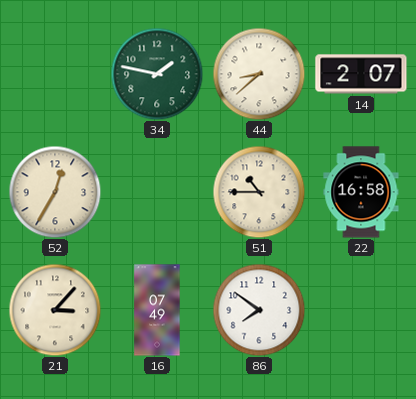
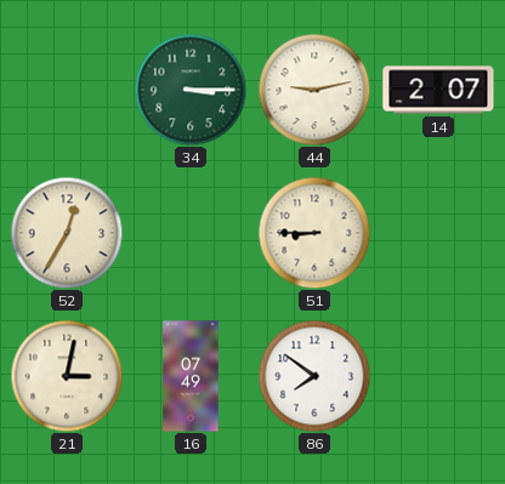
34: 1:47 -> 3:15
44: 8:38 -> 9:13
51: 10:45 -> 8:45
22: 16:58 -> none
21: 3:07 -> 3:02
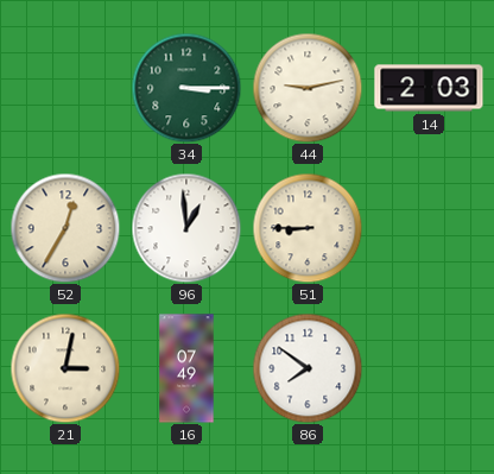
14: 2:07 -> 2:03
96: none -> 12:59
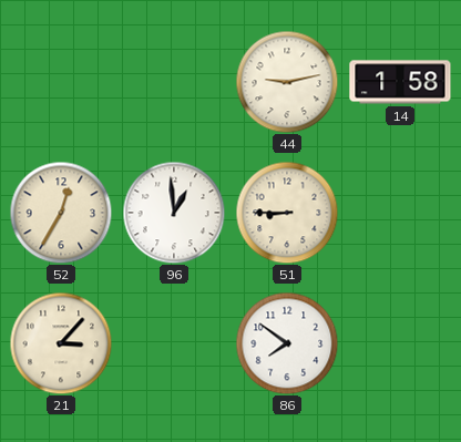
34: 3:15 -> none
14: 2:03 -> 1:58
21: 3:02 -> 3:07
16: 07:49 -> none
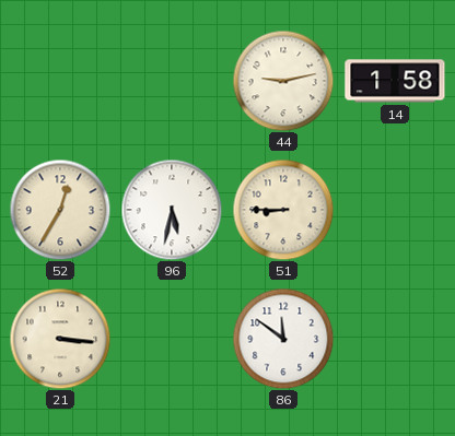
96: 12:59 -> 5:32
21: 3:07 -> 3:16
86: 7:51 -> 11:51
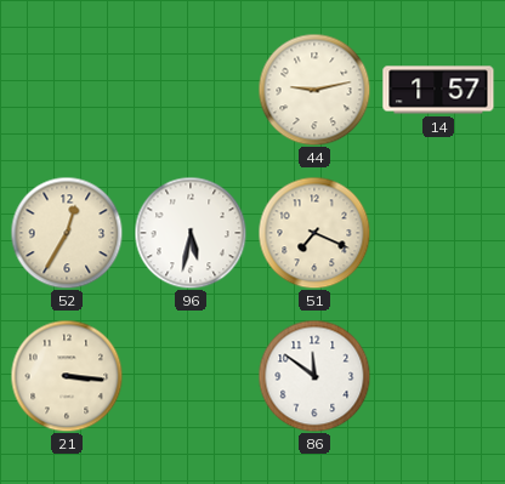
14: 1:58 -> 1:57
51: 8:45 -> 7:19
